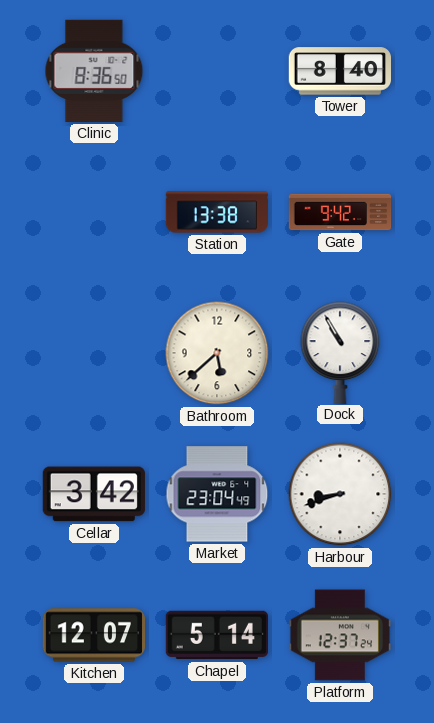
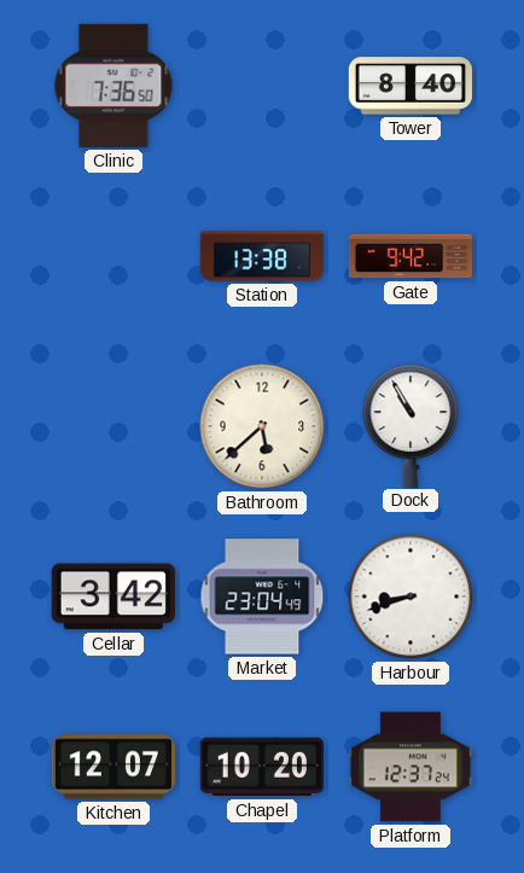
Clinic: 8:36 -> 7:36
Chapel: 5:14 -> 10:20
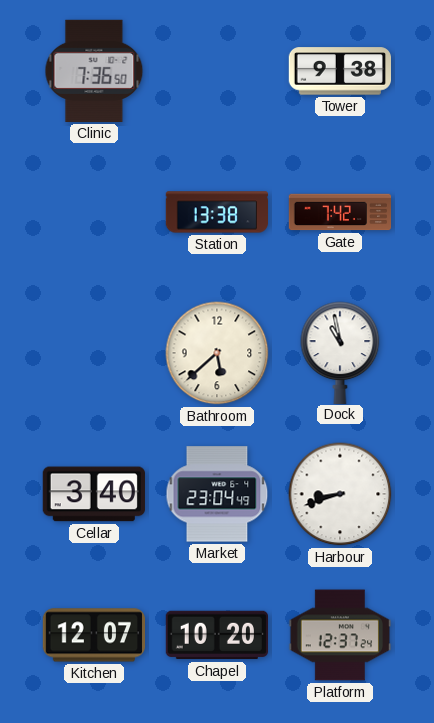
Tower: 8:40 -> 9:38
Gate: 9:42 -> 7:42
Dock: 10:55 -> 10:58
Cellar: 3:42 -> 3:40
